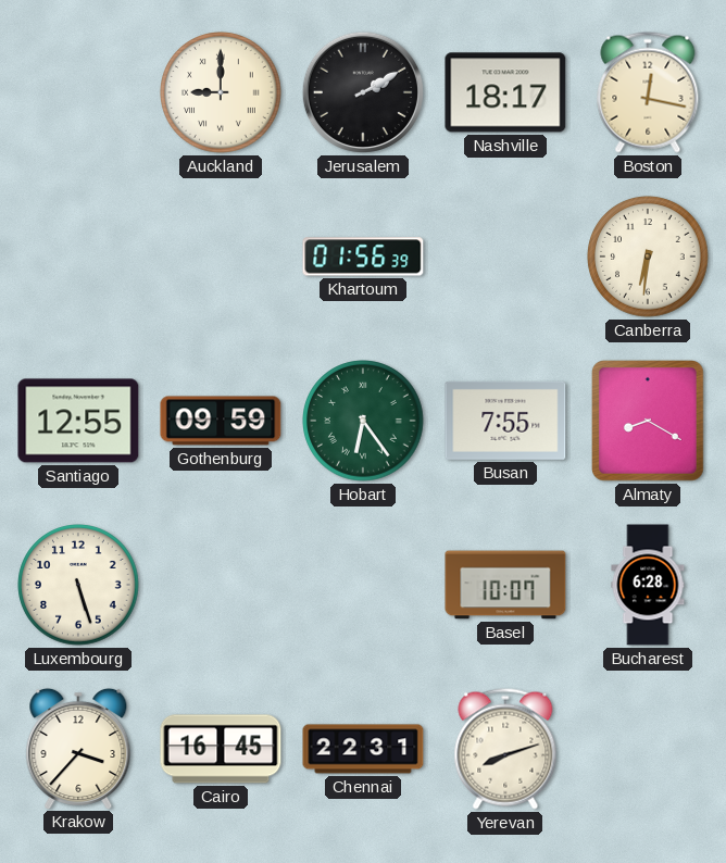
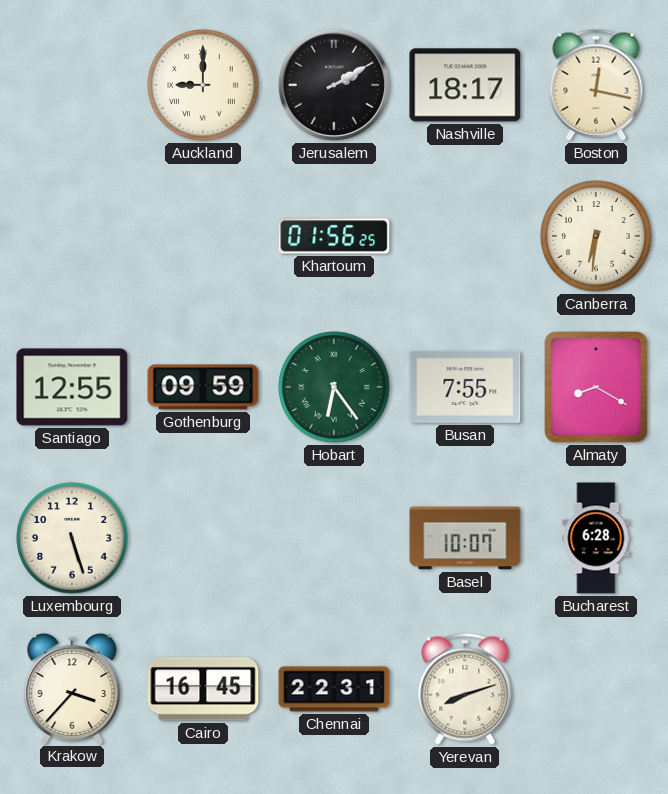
Khartoum: 01:56:39 -> 01:56:25
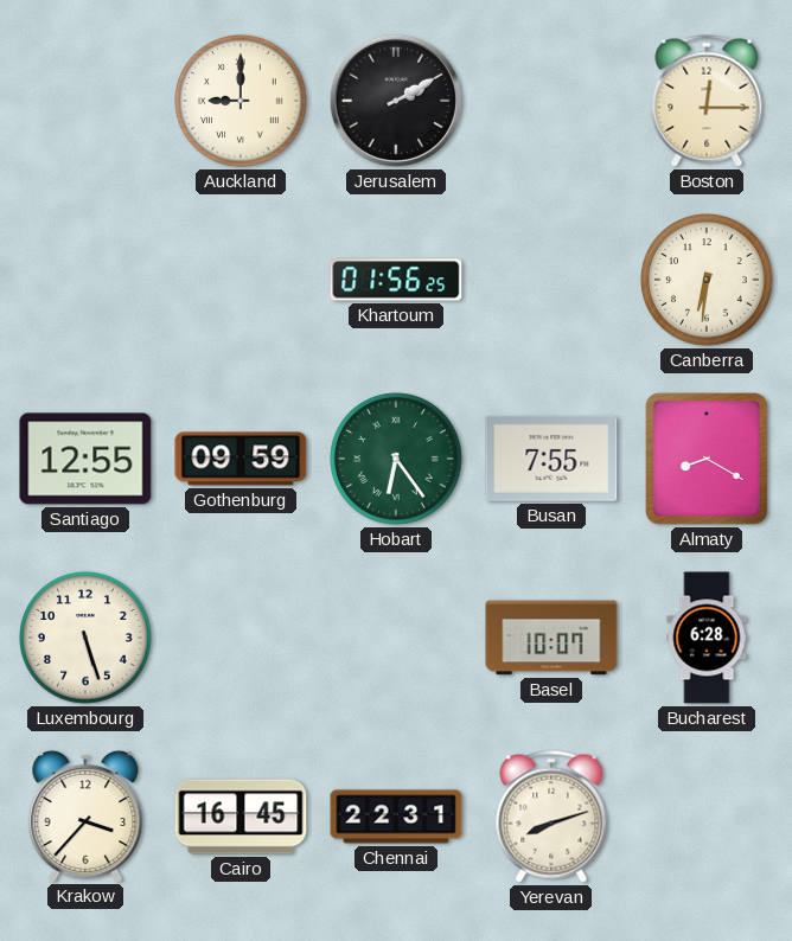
Nashville: 18:17 -> none
Boston: 12:17 -> 12:15
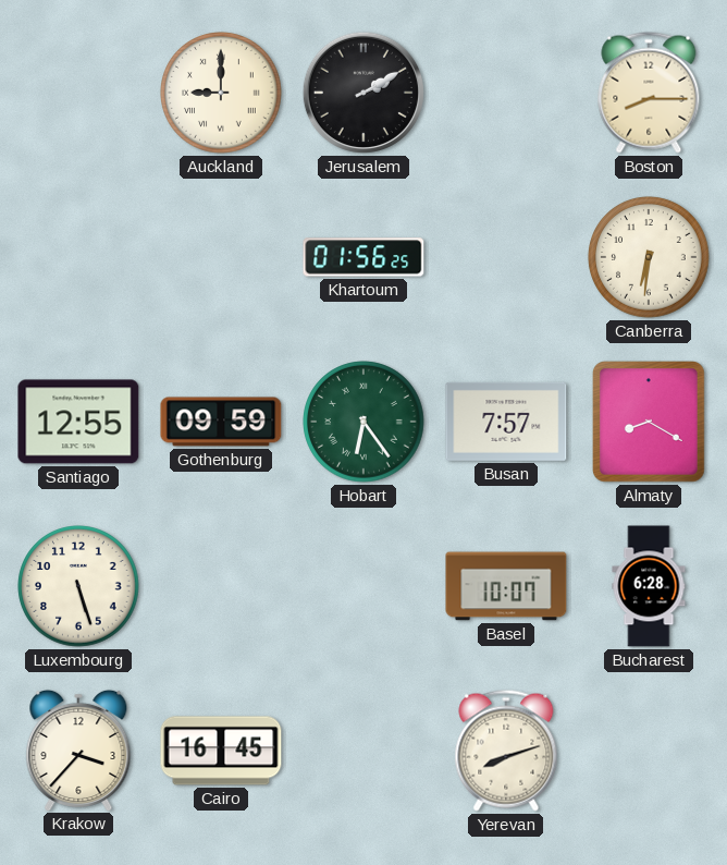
Boston: 12:15 -> 8:15
Busan: 7:55 -> 7:57
Chennai: 22:31 -> none
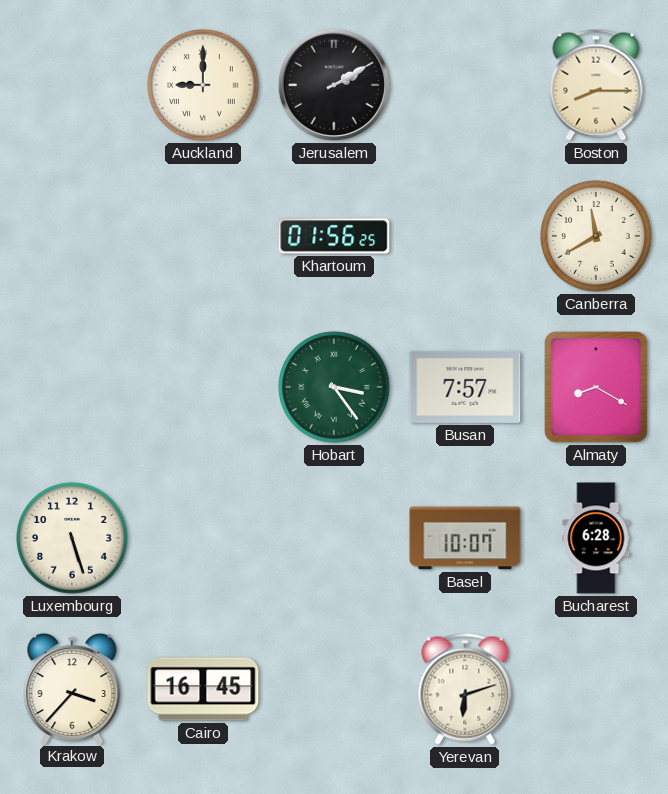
Canberra: 6:31 -> 11:40
Santiago: 12:55 -> none
Gothenburg: 09:59 -> none
Hobart: 6:24 -> 3:24
Yerevan: 8:12 -> 6:12
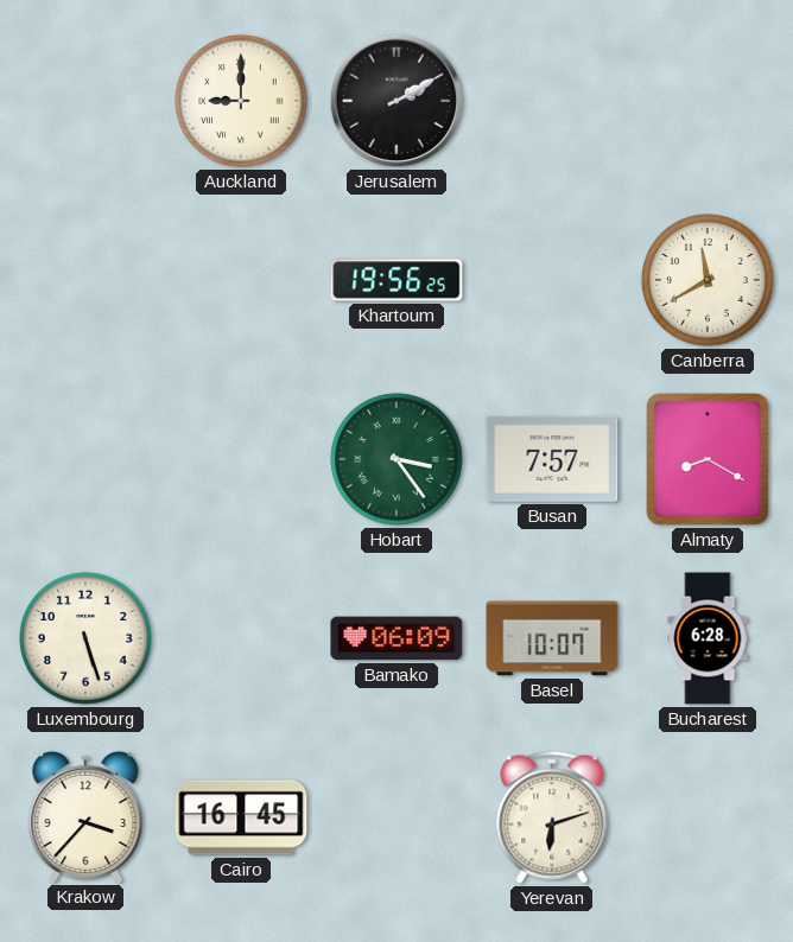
Boston: 8:15 -> none
Khartoum: 01:56 -> 19:56
Bamako: none -> 06:09
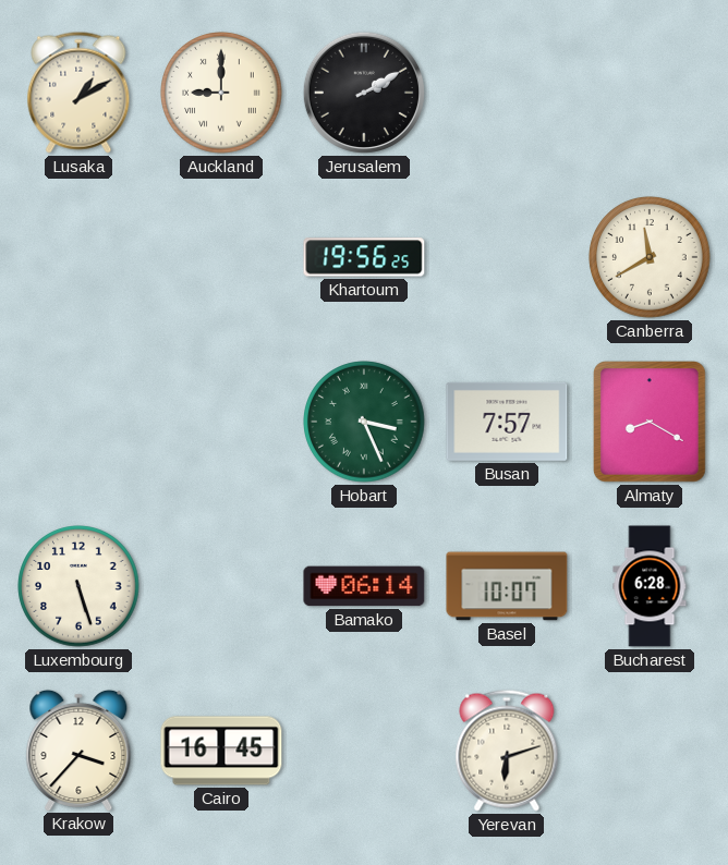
Lusaka: none -> 1:10
Hobart: 3:24 -> 3:26
Bamako: 06:09 -> 06:14
